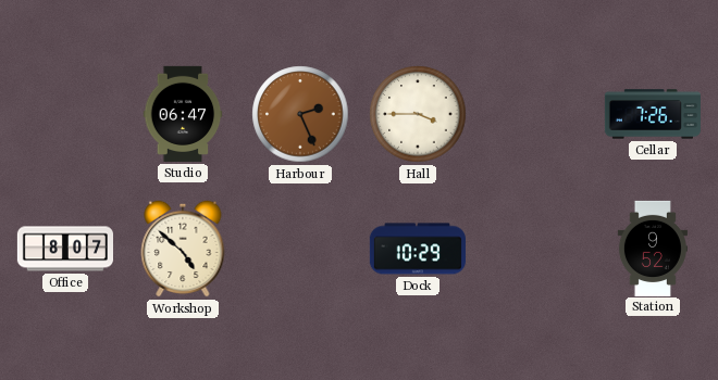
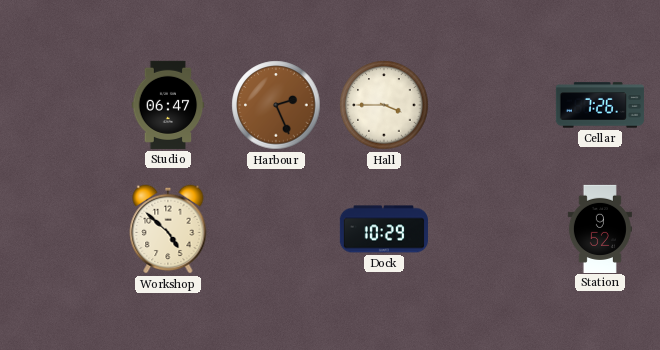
Office: 8:07 -> none
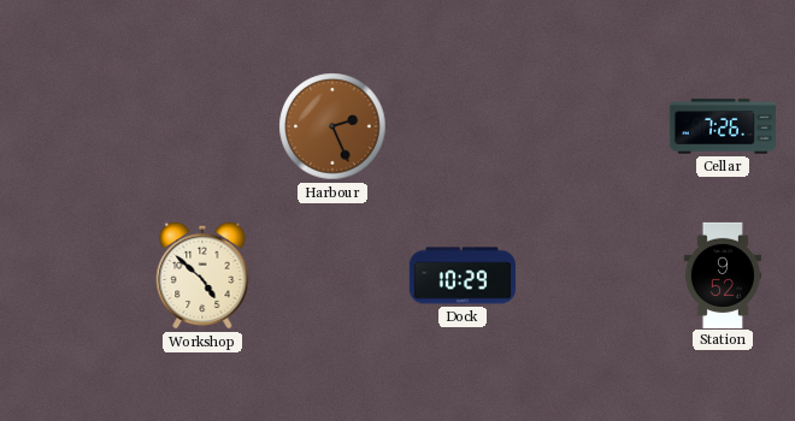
Studio: 06:47 -> none
Hall: 3:45 -> none
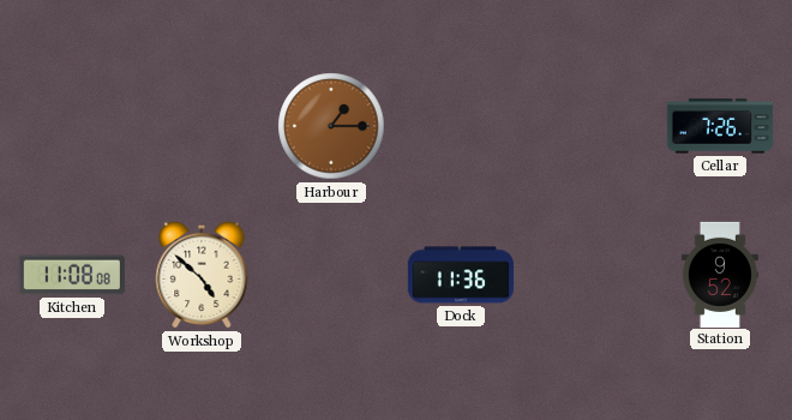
Harbour: 2:26 -> 1:15
Kitchen: none -> 11:08
Dock: 10:29 -> 11:36
